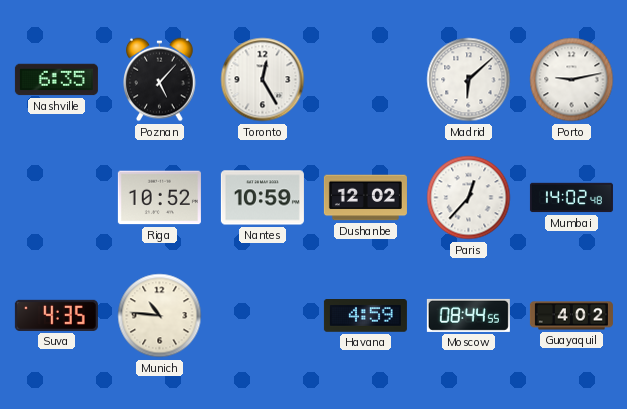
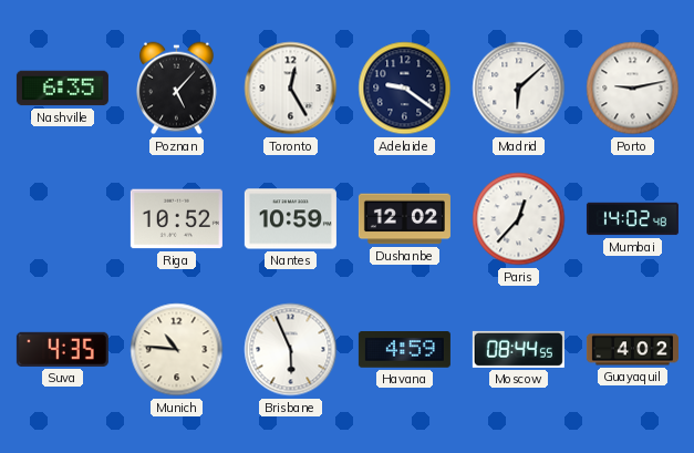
Adelaide: none -> 9:21
Brisbane: none -> 5:56
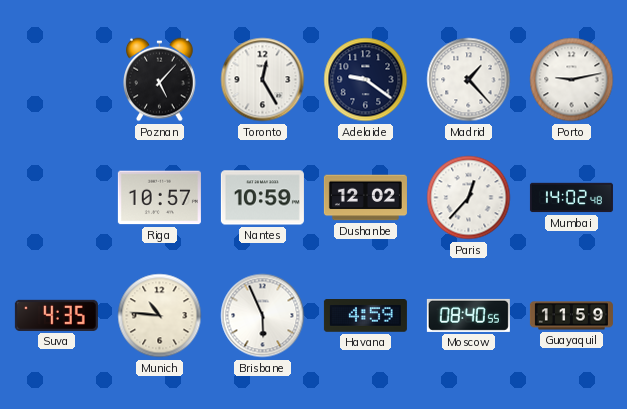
Nashville: 6:35 -> none
Madrid: 6:08 -> 1:23
Riga: 10:52 -> 10:57
Moscow: 08:44 -> 08:40
Guayaquil: 4:02 -> 11:59
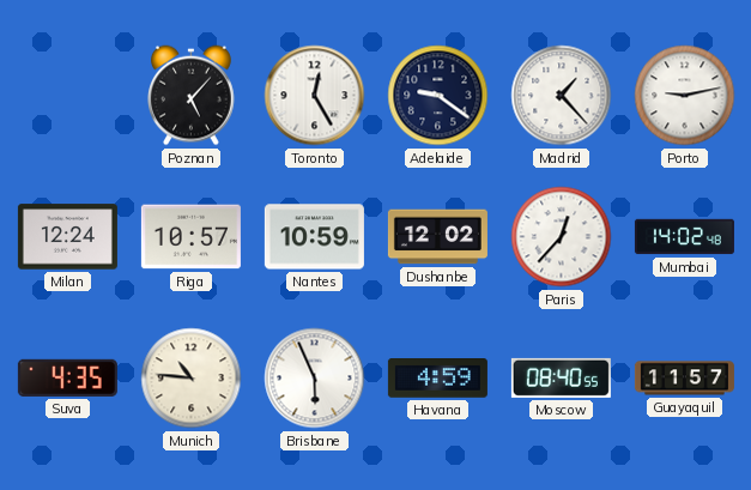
Milan: none -> 12:24
Guayaquil: 11:59 -> 11:57
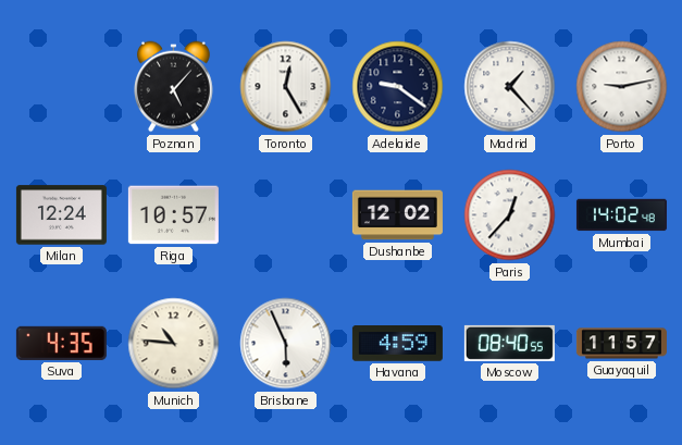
Nantes: 10:59 -> none
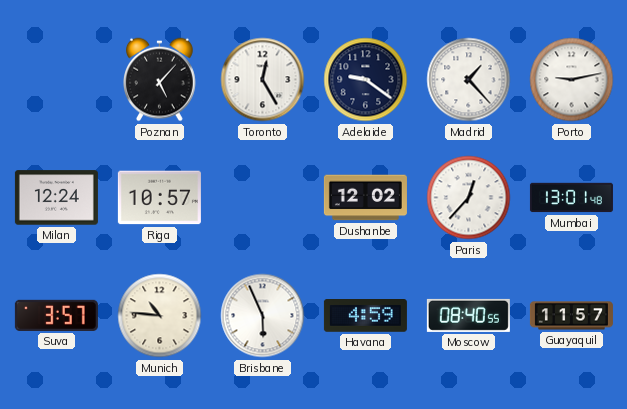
Mumbai: 14:02 -> 13:01
Suva: 4:35 -> 3:57
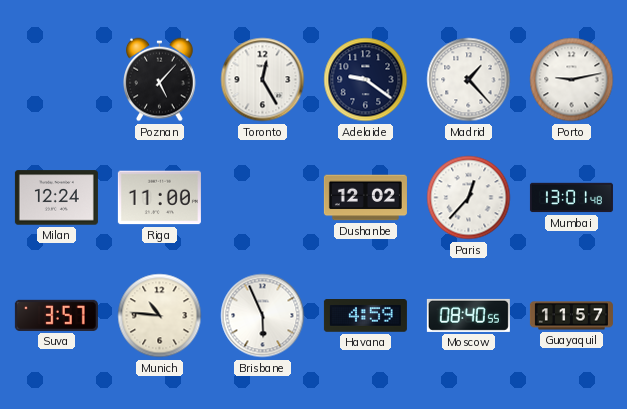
Riga: 10:57 -> 11:00
